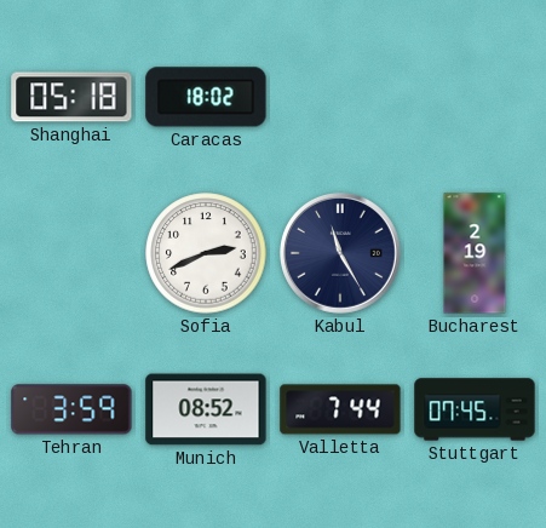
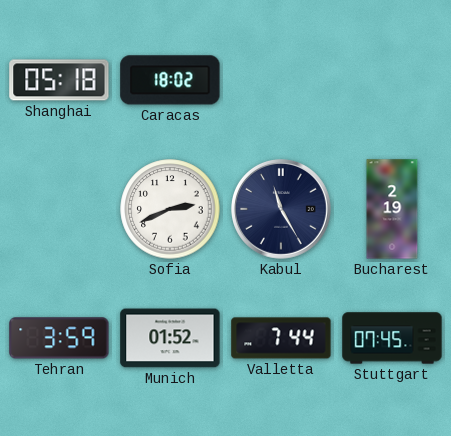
Munich: 08:52 -> 01:52
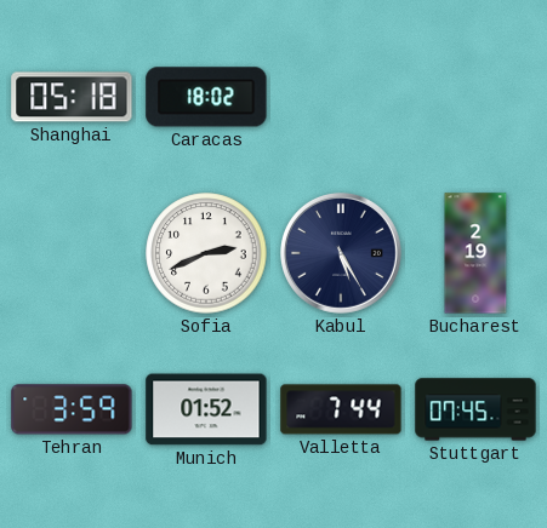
Kabul: 11:25 -> 5:25
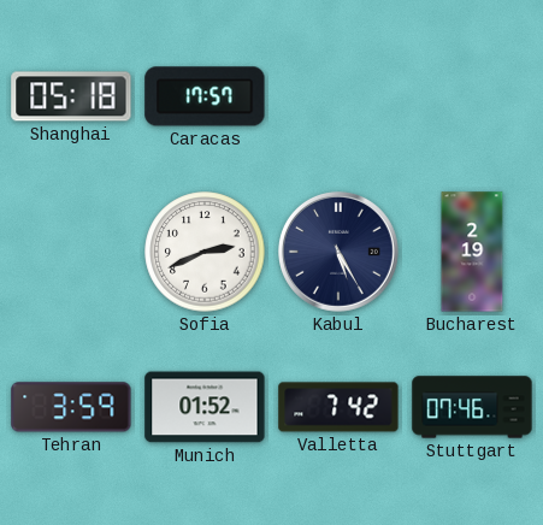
Caracas: 18:02 -> 17:57
Valletta: 7:44 -> 7:42
Stuttgart: 07:45 -> 07:46
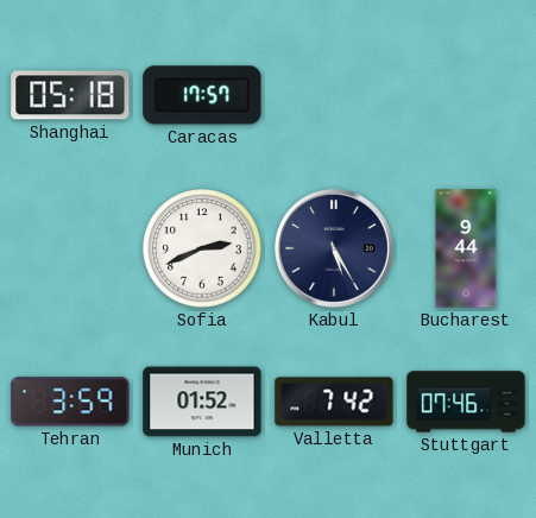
Bucharest: 2:19 -> 9:44
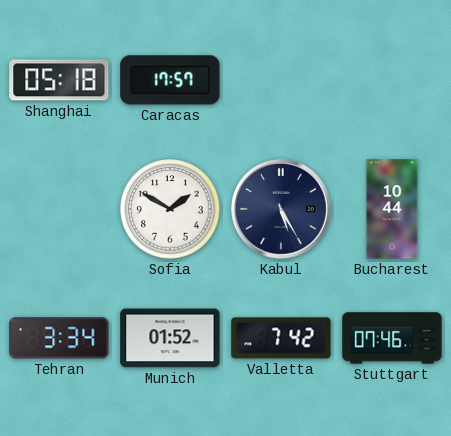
Sofia: 2:41 -> 1:50
Bucharest: 9:44 -> 10:44
Tehran: 3:59 -> 3:34
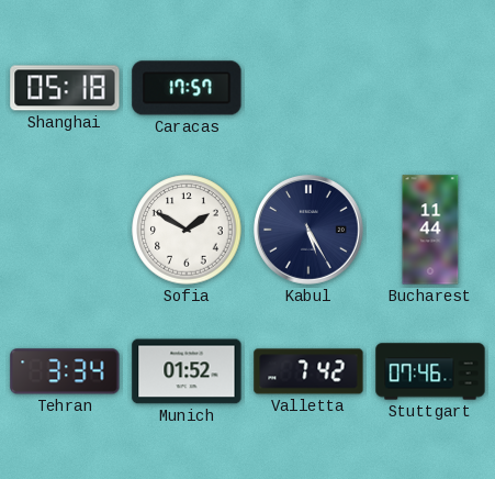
Bucharest: 10:44 -> 11:44
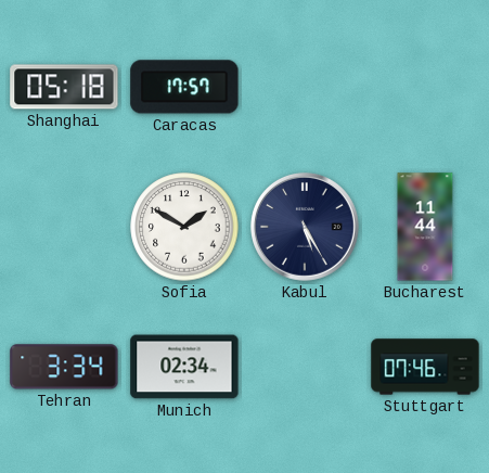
Munich: 01:52 -> 02:34
Valletta: 7:42 -> none
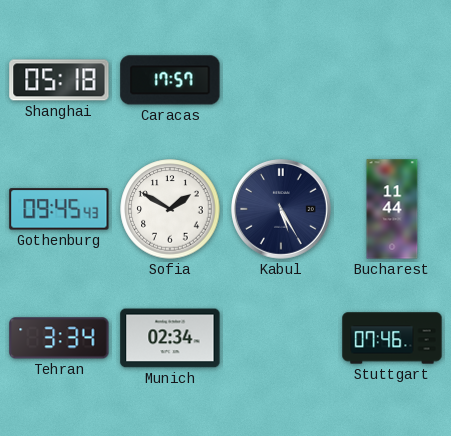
Gothenburg: none -> 09:45
